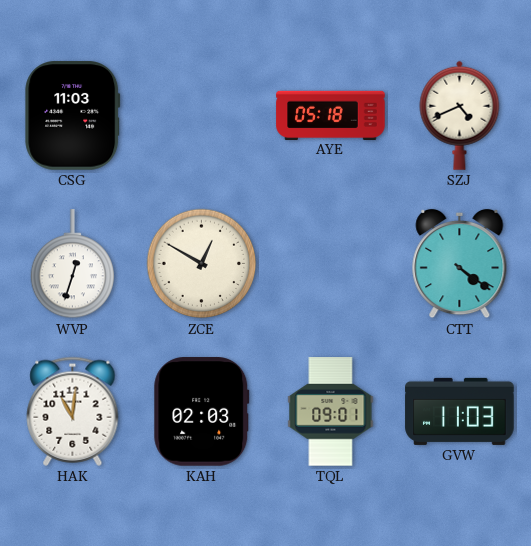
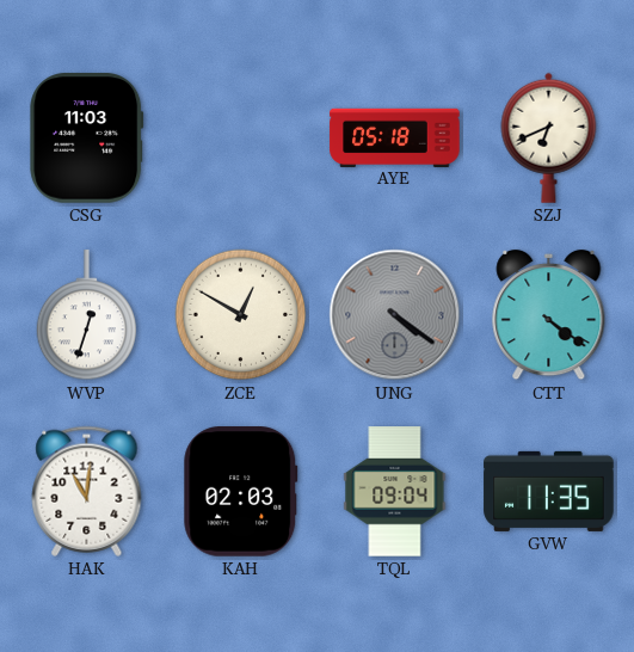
SZJ: 4:41 -> 6:41
UNG: none -> 4:21
TQL: 09:01 -> 09:04
GVW: 11:03 -> 11:35
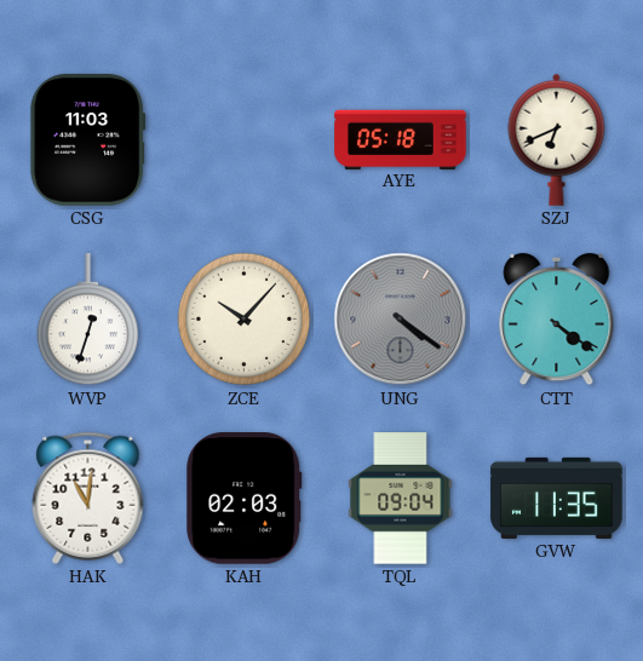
ZCE: 12:50 -> 10:07
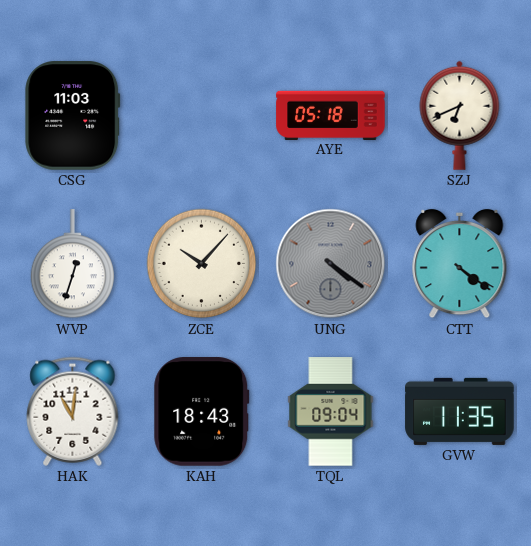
KAH: 02:03 -> 18:43
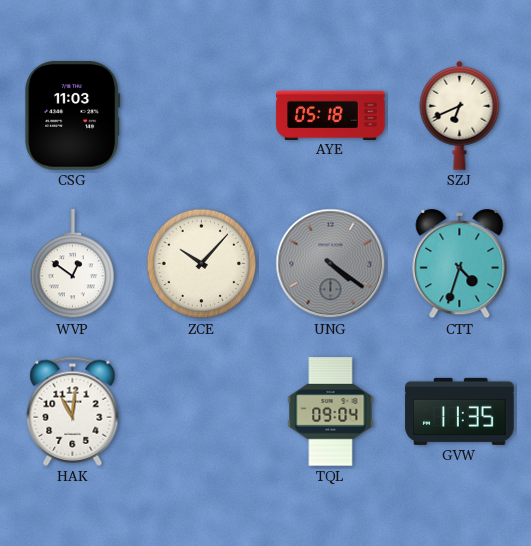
WVP: 12:33 -> 12:51
CTT: 4:21 -> 4:33
KAH: 18:43 -> none
